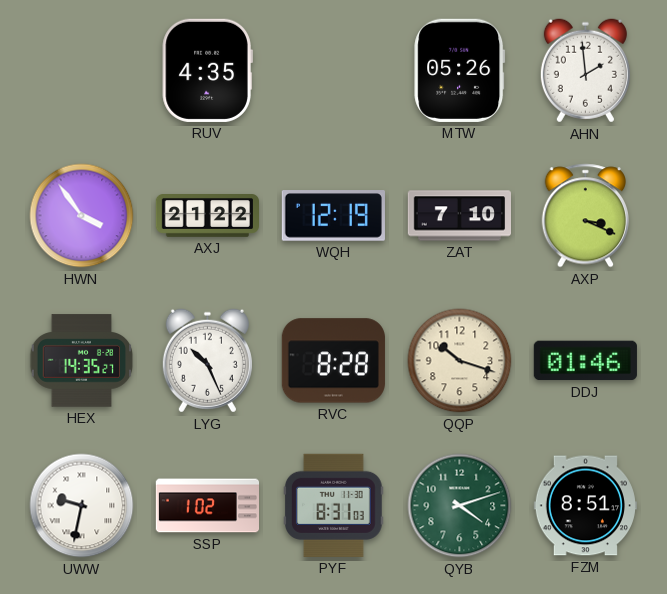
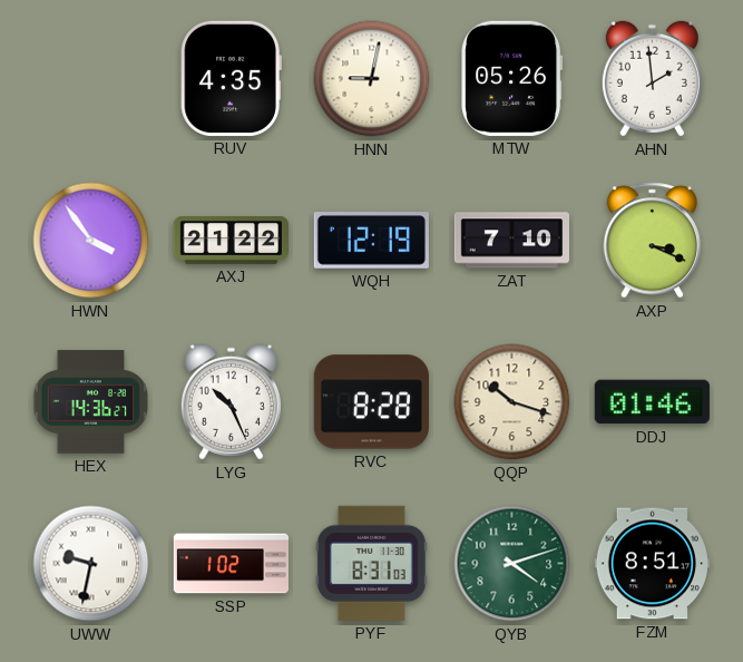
HNN: none -> 9:02
HEX: 14:35 -> 14:36
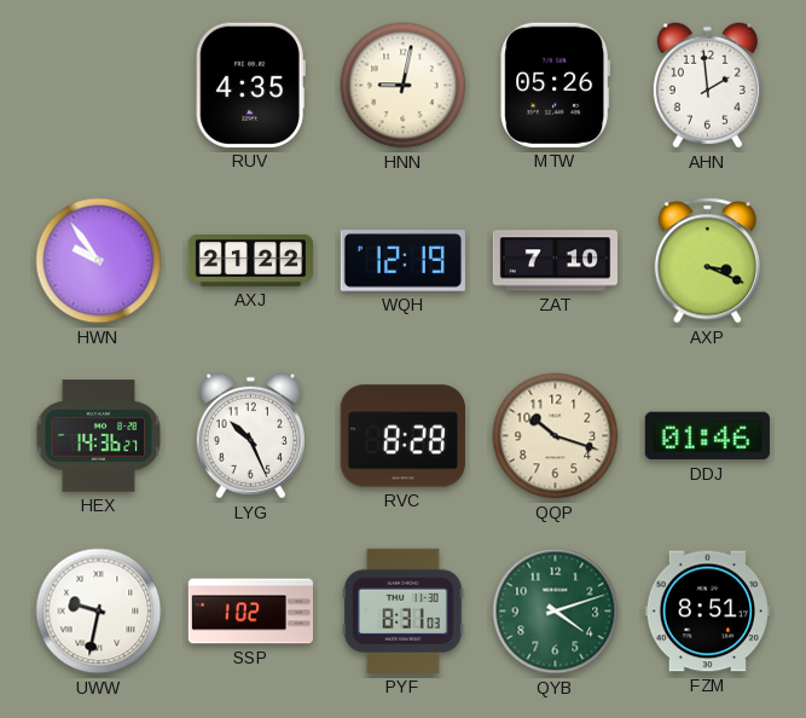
HWN: 3:54 -> 9:54
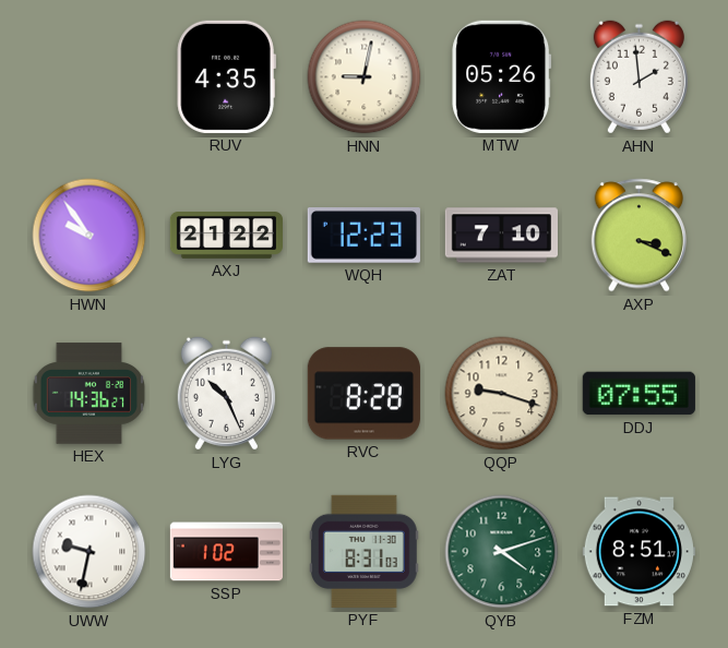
WQH: 12:19 -> 12:23
QQP: 10:18 -> 9:18
DDJ: 01:46 -> 07:55
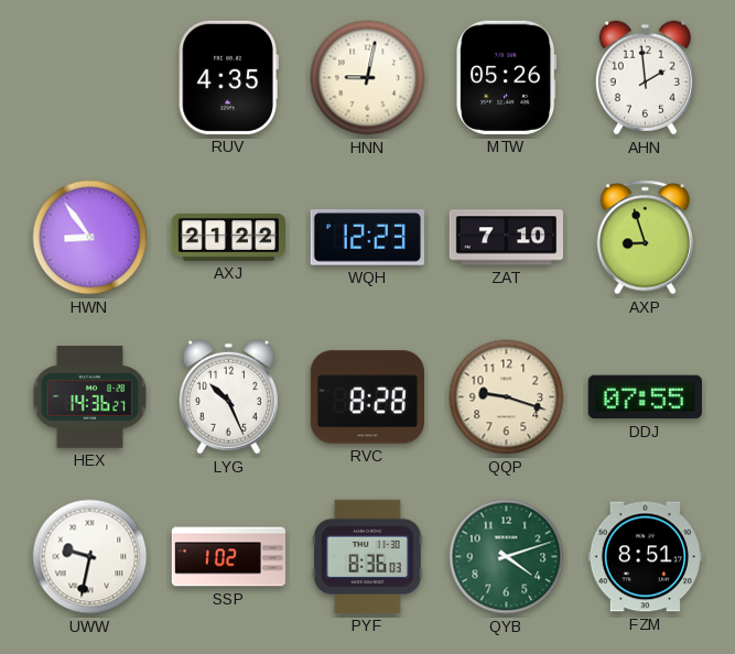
HWN: 9:54 -> 8:54
AXP: 3:19 -> 8:57
PYF: 8:31 -> 8:36
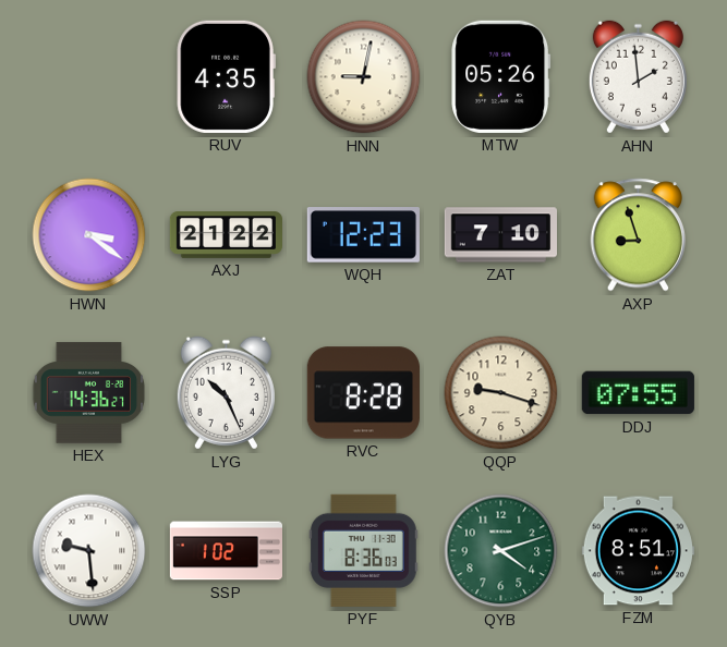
HWN: 8:54 -> 3:21
UWW: 9:32 -> 9:29
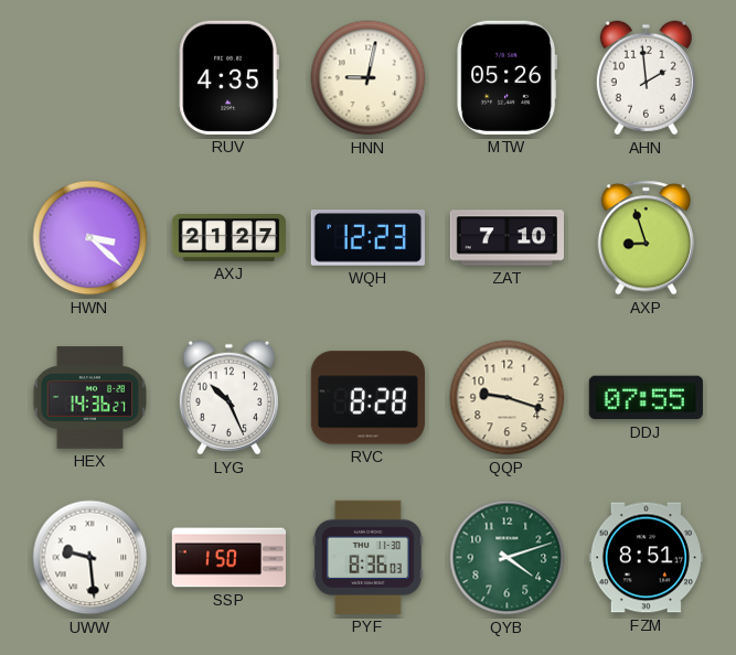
HWN: 3:21 -> 3:22
AXJ: 21:22 -> 21:27
SSP: 1:02 -> 1:50
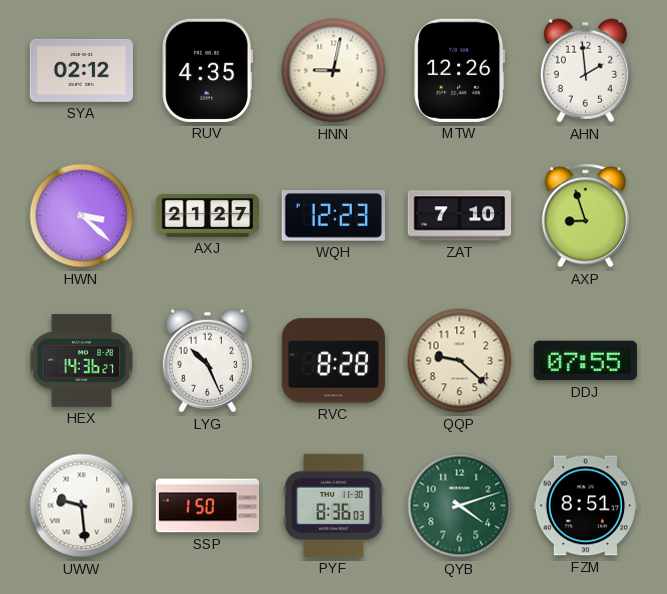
SYA: none -> 02:12
MTW: 05:26 -> 12:26
QQP: 9:18 -> 9:22
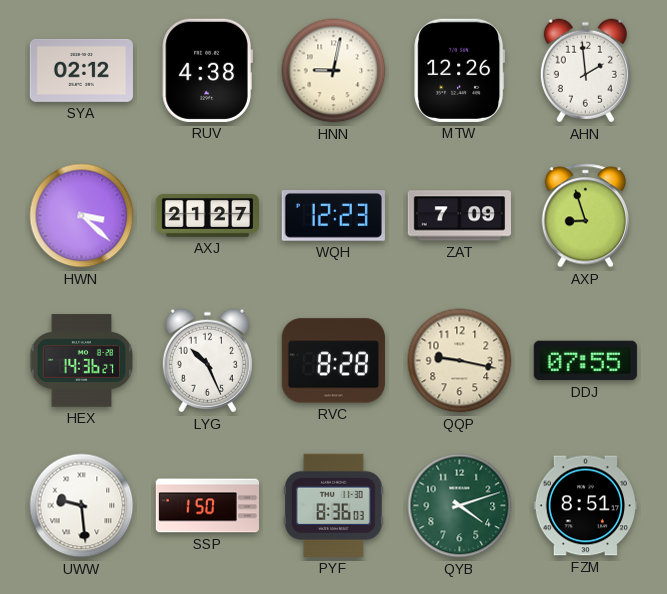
RUV: 4:35 -> 4:38
ZAT: 7:10 -> 7:09
QQP: 9:22 -> 9:17
